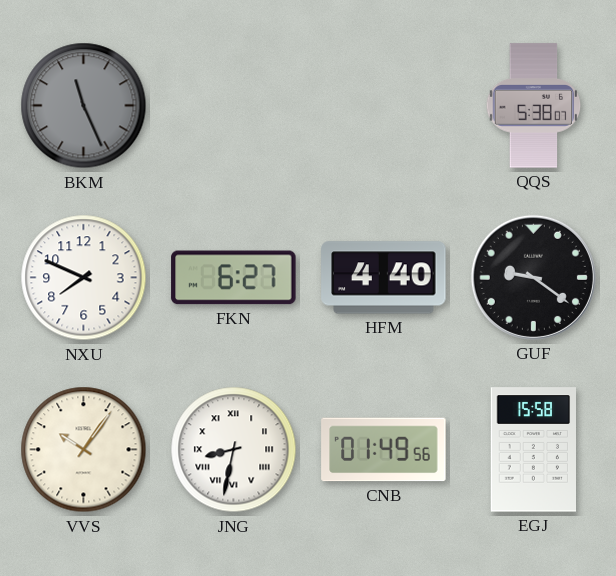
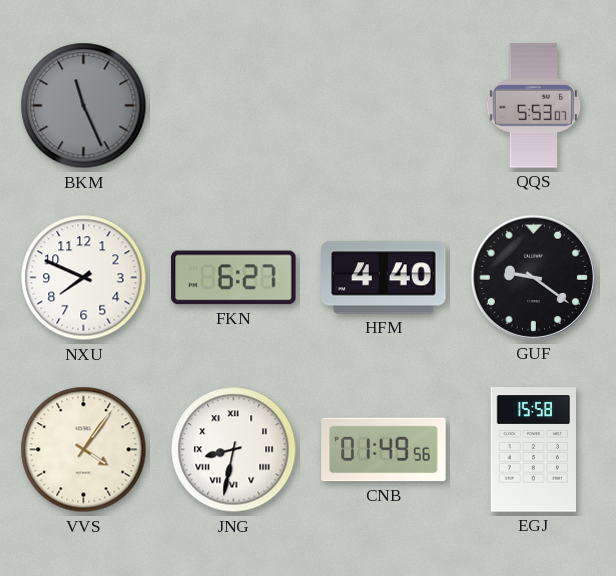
QQS: 5:38 -> 5:53
VVS: 10:06 -> 4:06
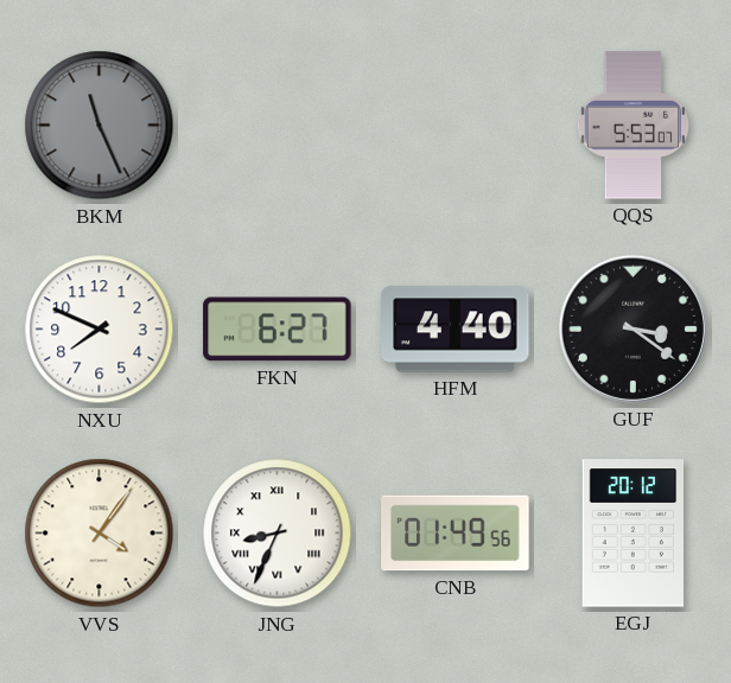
GUF: 9:21 -> 3:21
JNG: 8:32 -> 8:34
EGJ: 15:58 -> 20:12
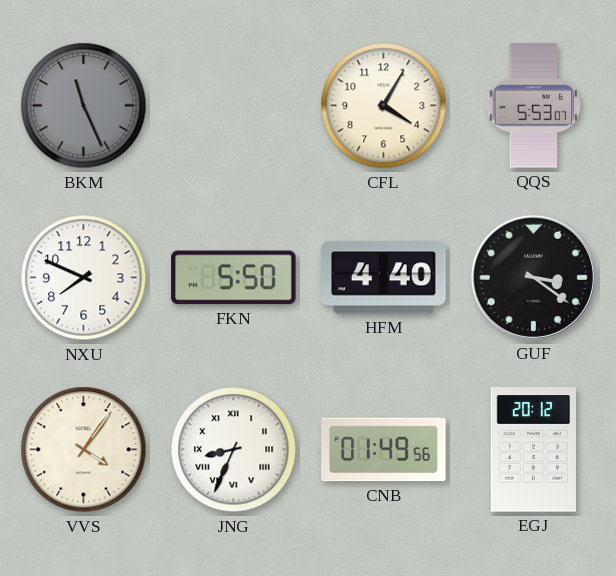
CFL: none -> 4:05
FKN: 6:27 -> 5:50
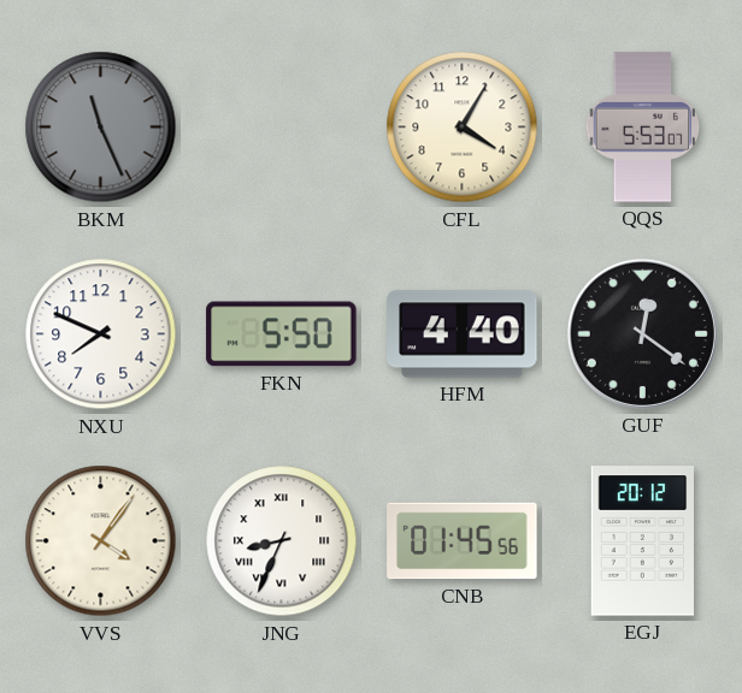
GUF: 3:21 -> 12:21
CNB: 01:49 -> 01:45
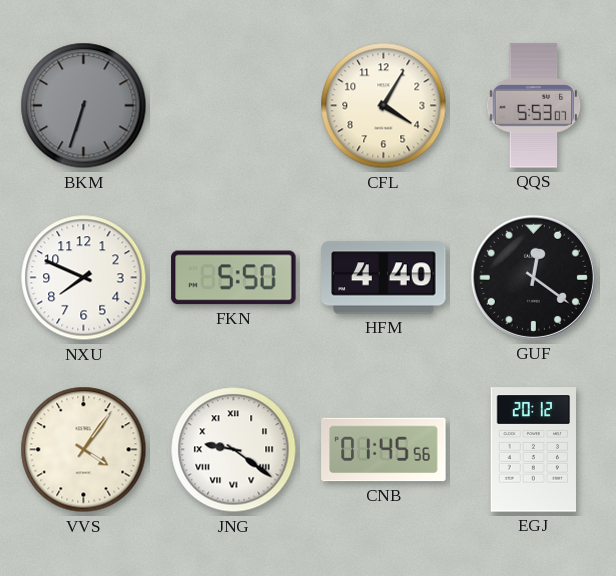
BKM: 11:26 -> 6:33
JNG: 8:34 -> 9:21
